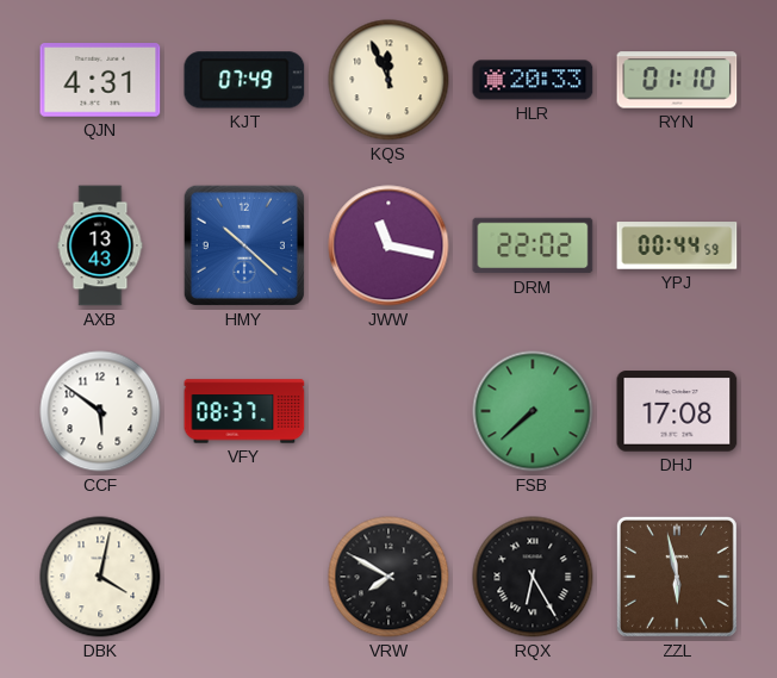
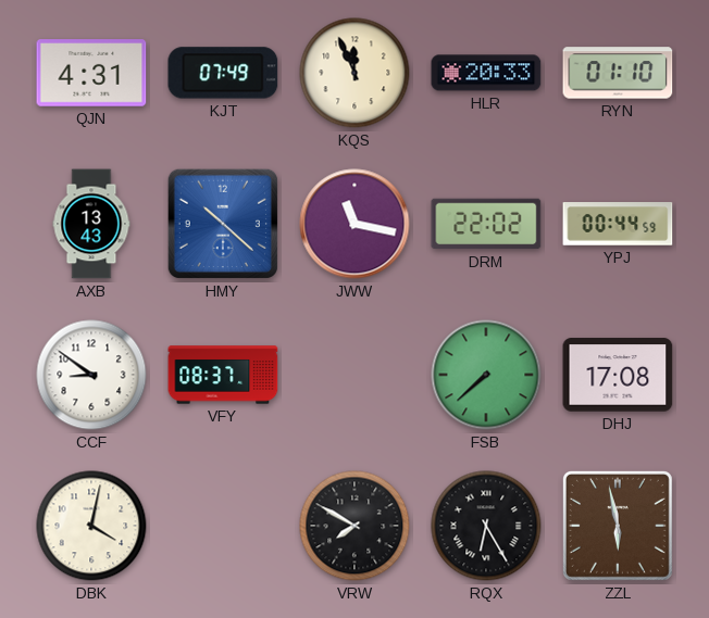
CCF: 5:51 -> 8:51
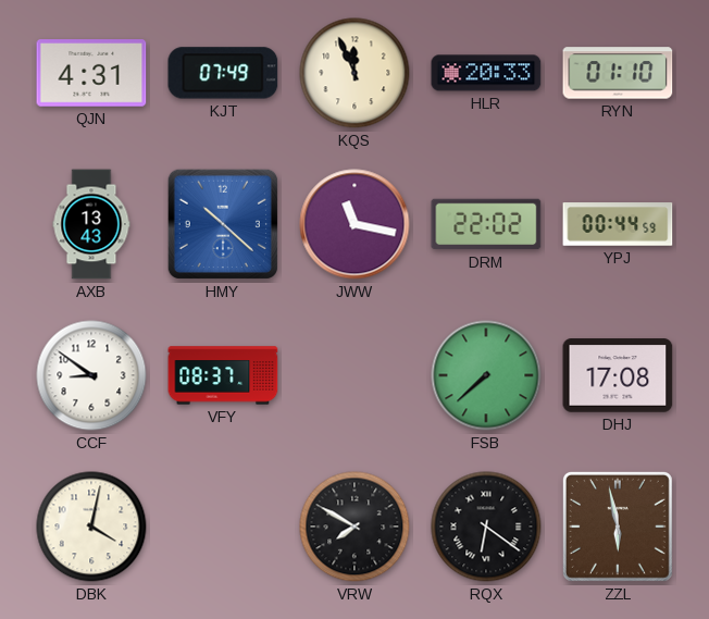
RQX: 6:25 -> 6:21
